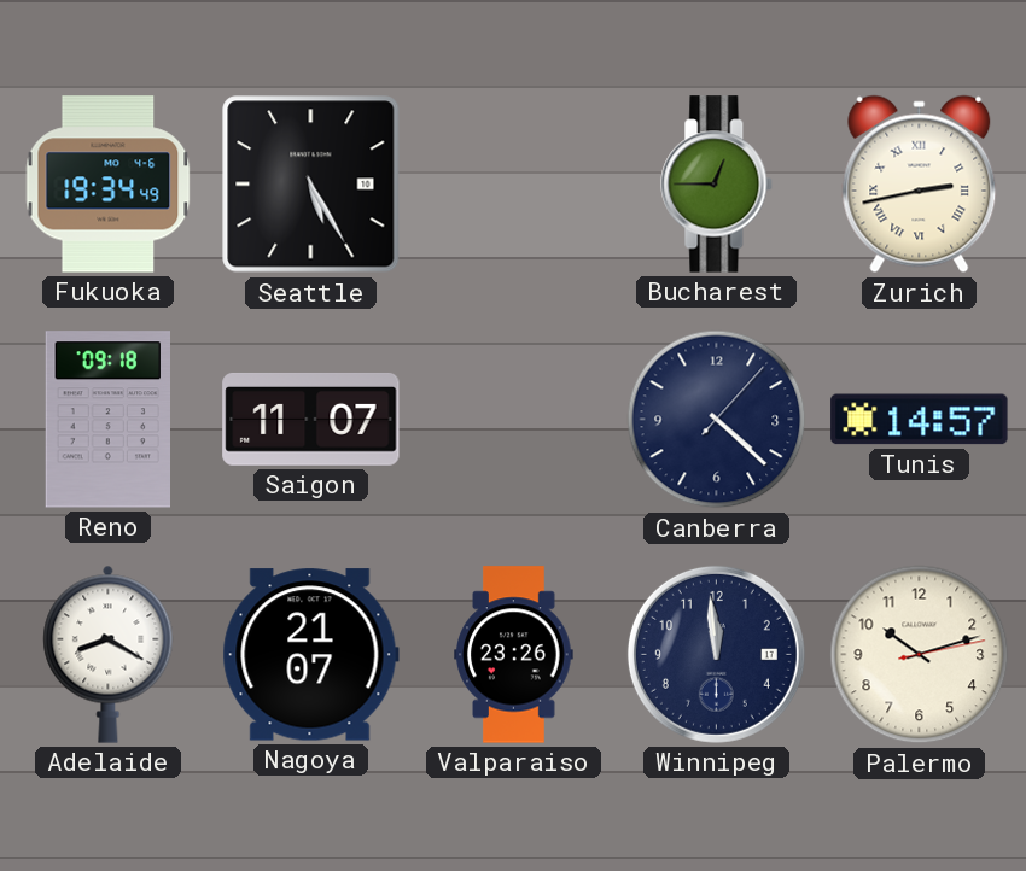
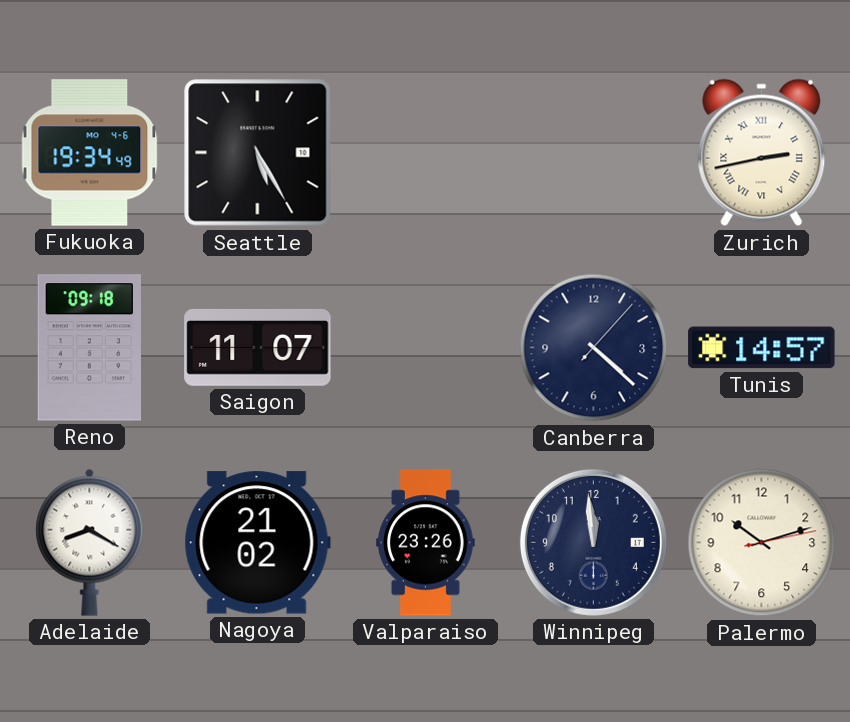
Bucharest: 12:45 -> none
Nagoya: 21:07 -> 21:02
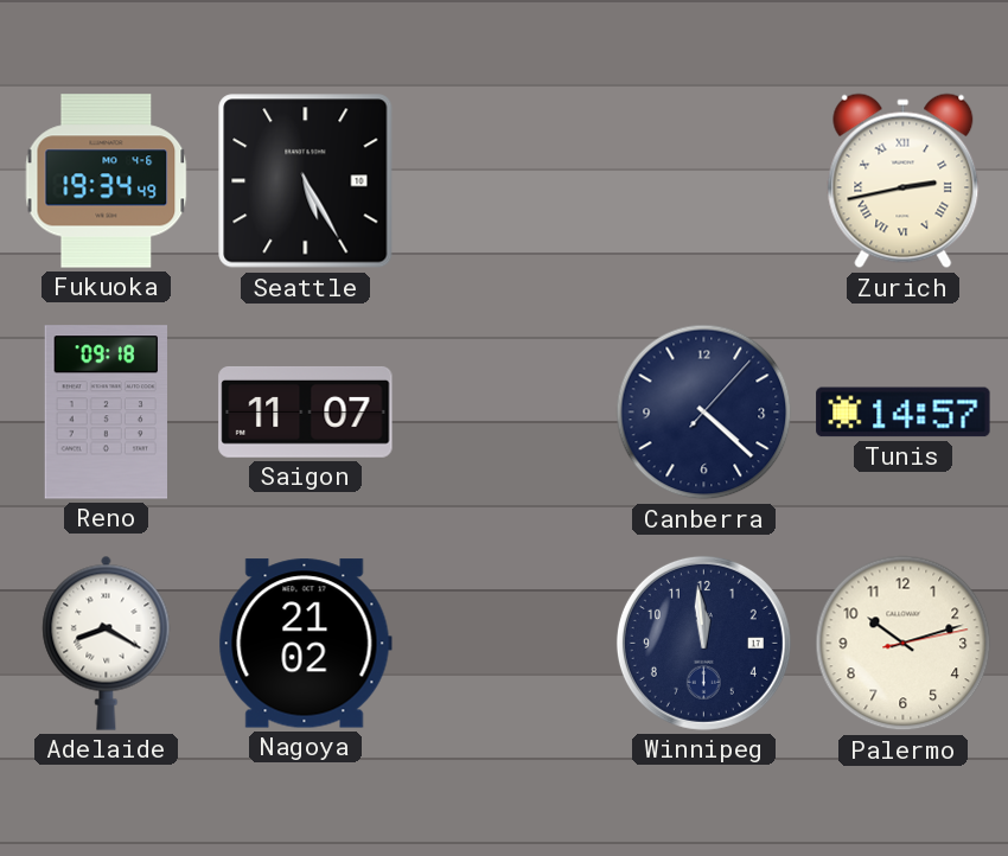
Valparaiso: 23:26 -> none
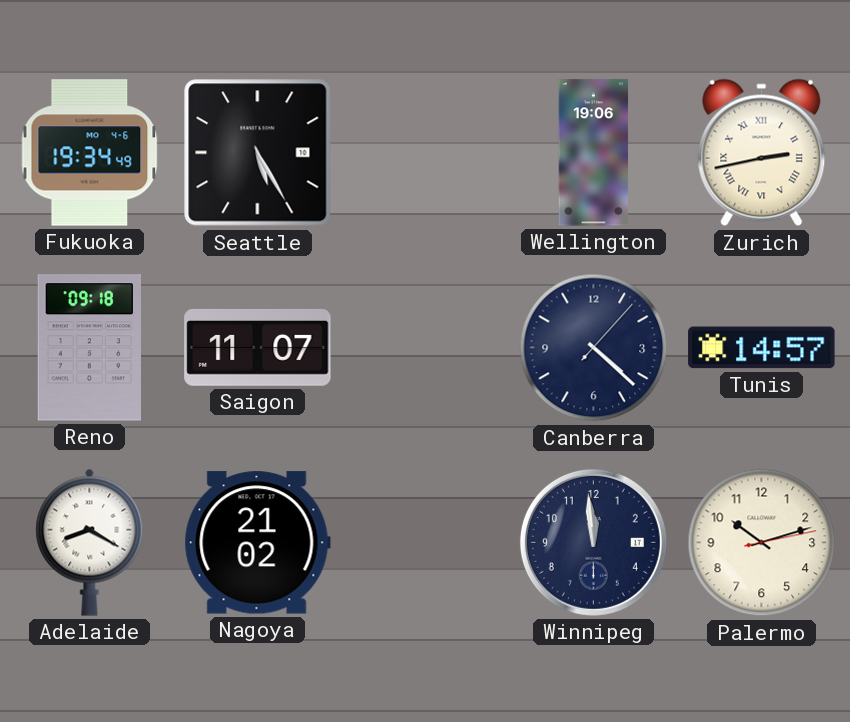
Wellington: none -> 19:06
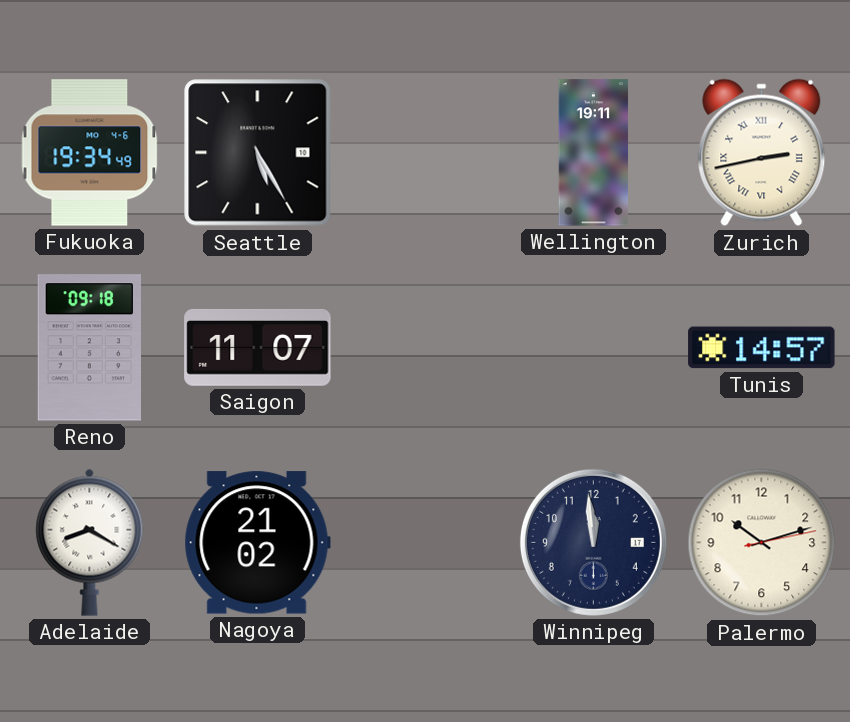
Wellington: 19:06 -> 19:11
Canberra: 4:22 -> none
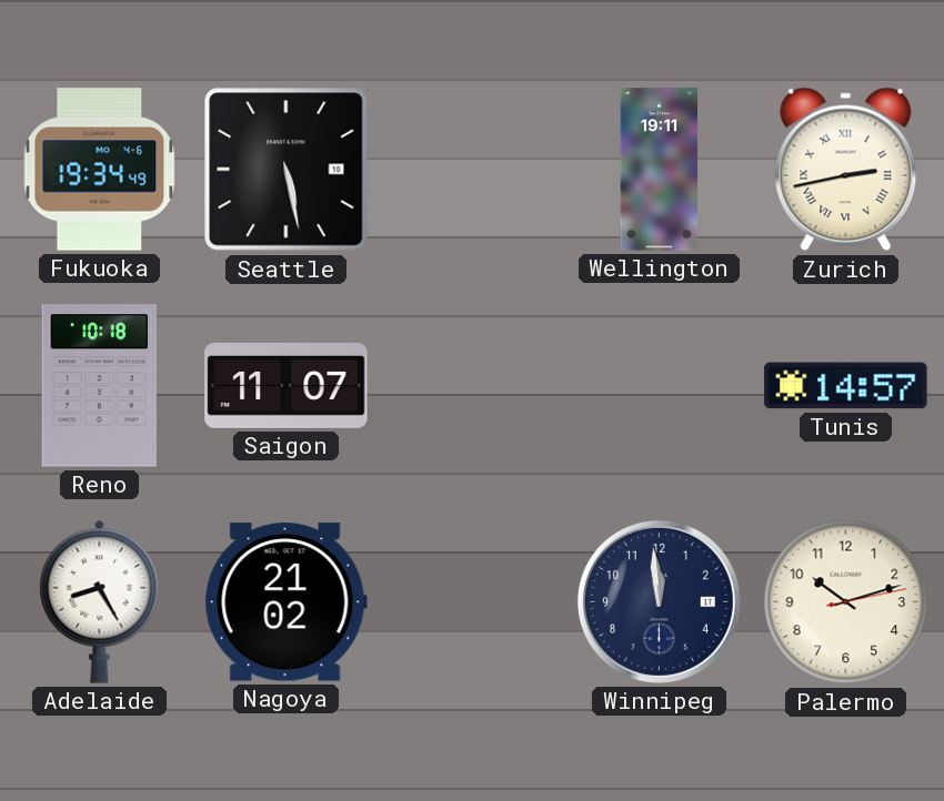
Seattle: 5:25 -> 5:28
Reno: 09:18 -> 10:18
Adelaide: 8:20 -> 8:25
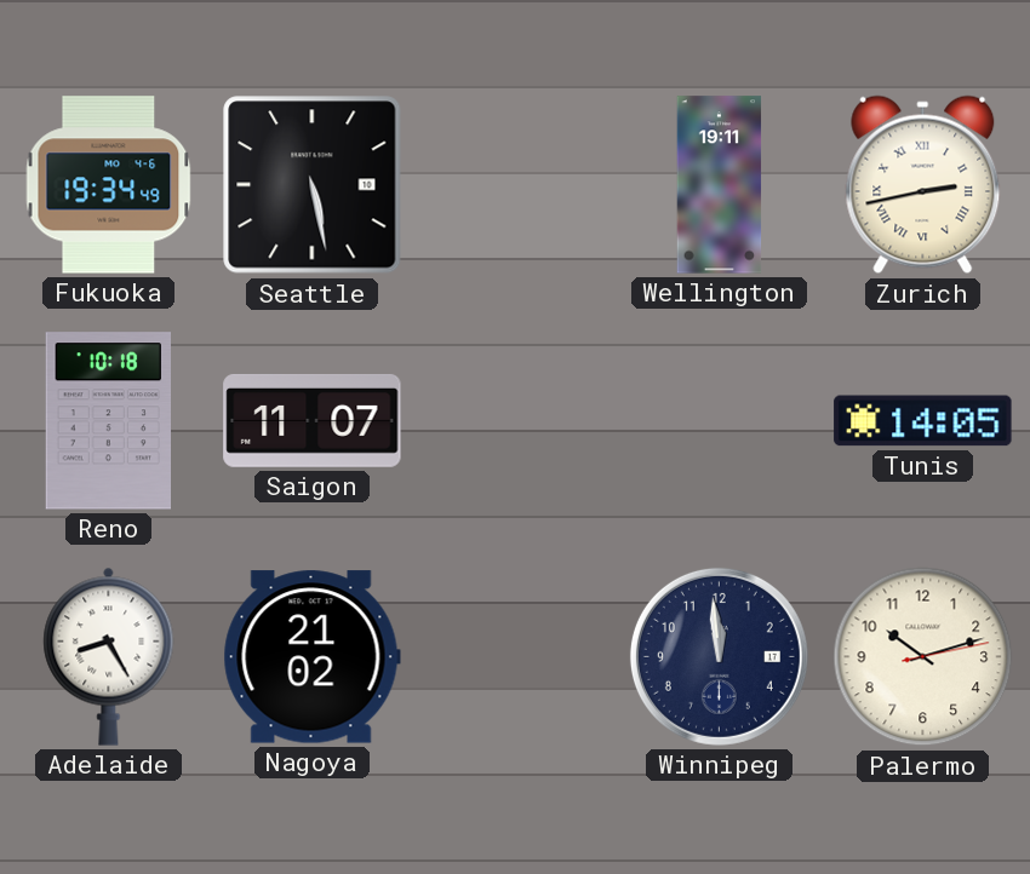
Tunis: 14:57 -> 14:05
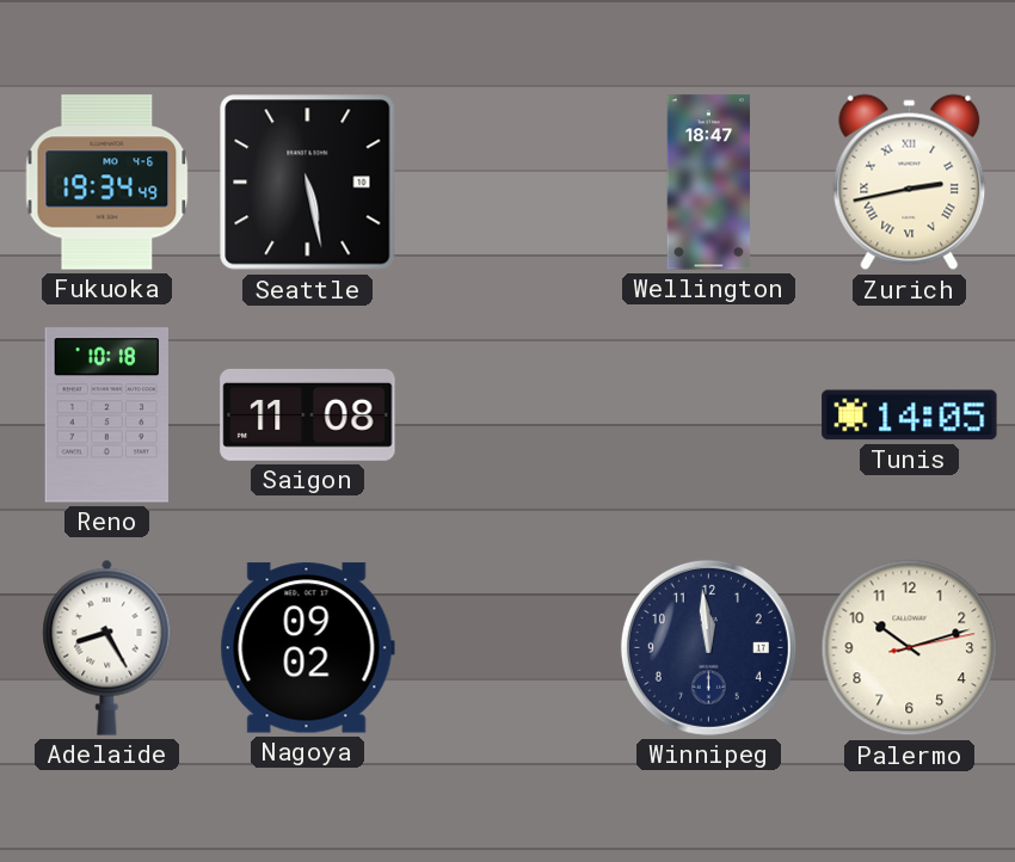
Wellington: 19:11 -> 18:47
Saigon: 11:07 -> 11:08
Nagoya: 21:02 -> 09:02
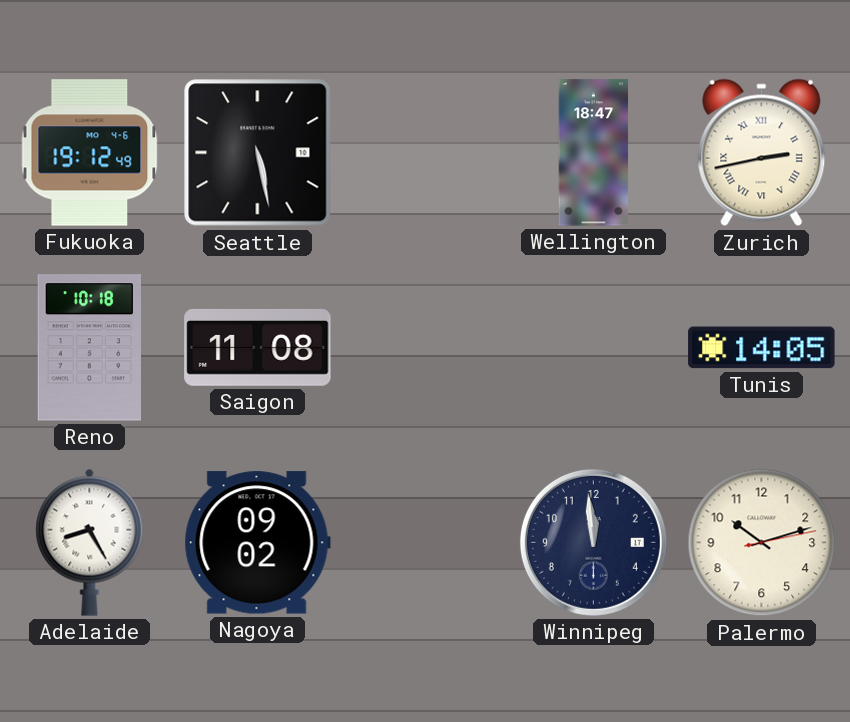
Fukuoka: 19:34 -> 19:12
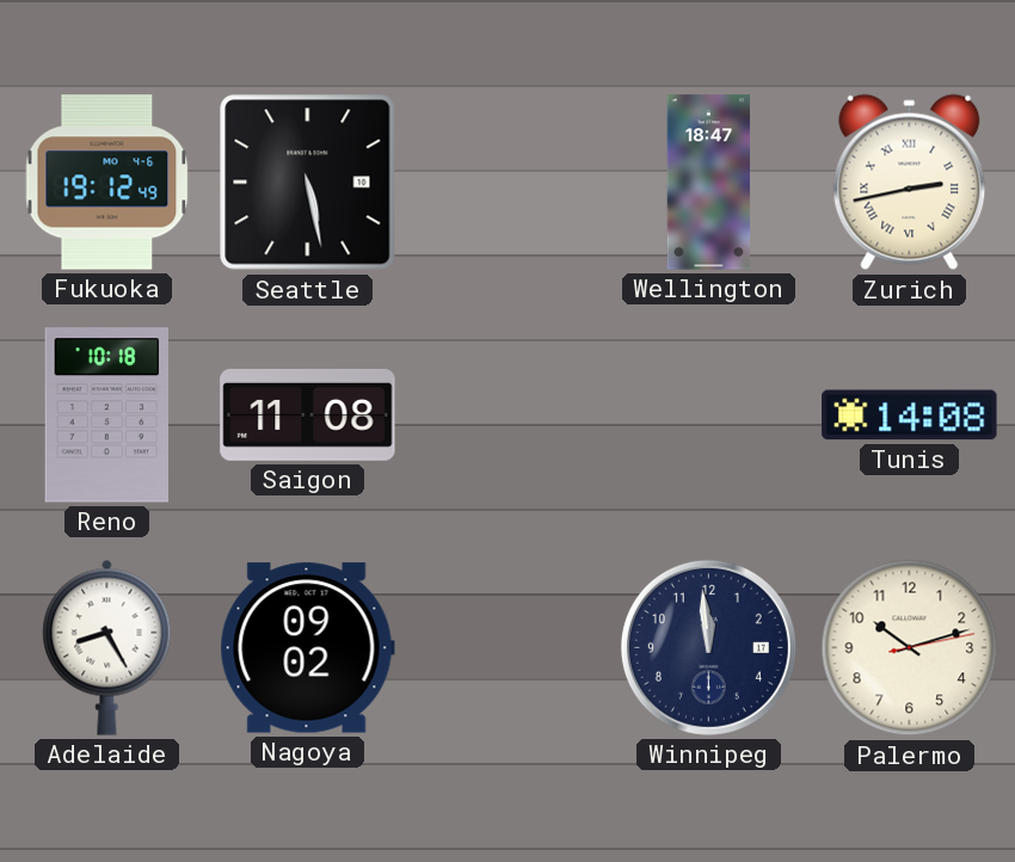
Tunis: 14:05 -> 14:08
